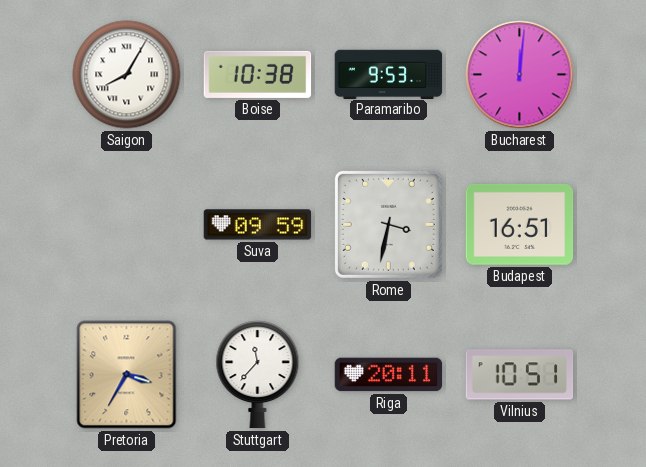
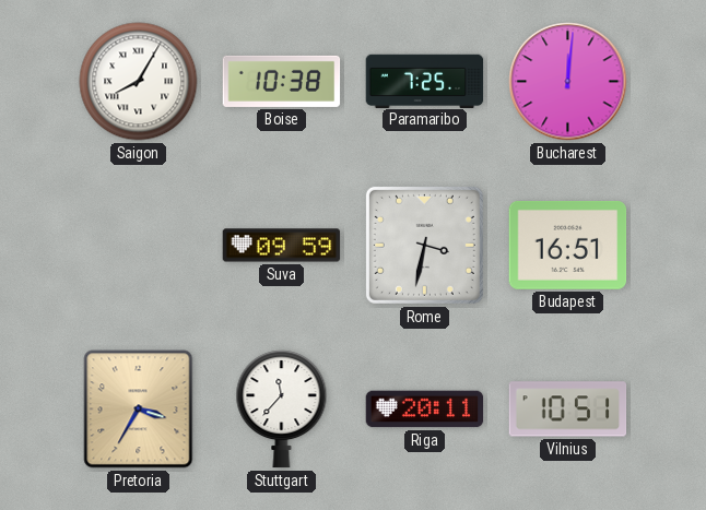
Paramaribo: 9:53 -> 7:25
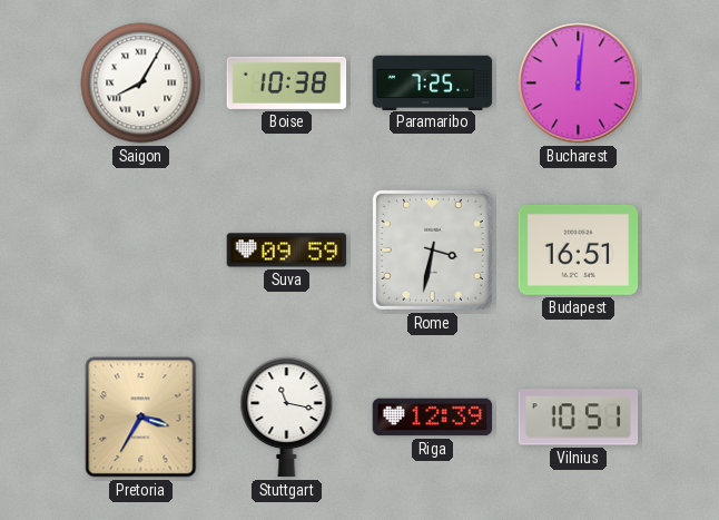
Stuttgart: 11:37 -> 11:17
Riga: 20:11 -> 12:39
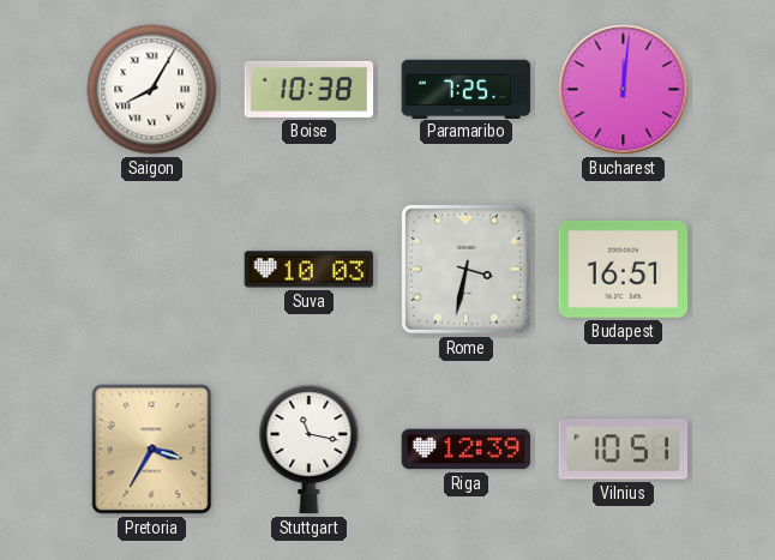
Suva: 09:59 -> 10:03
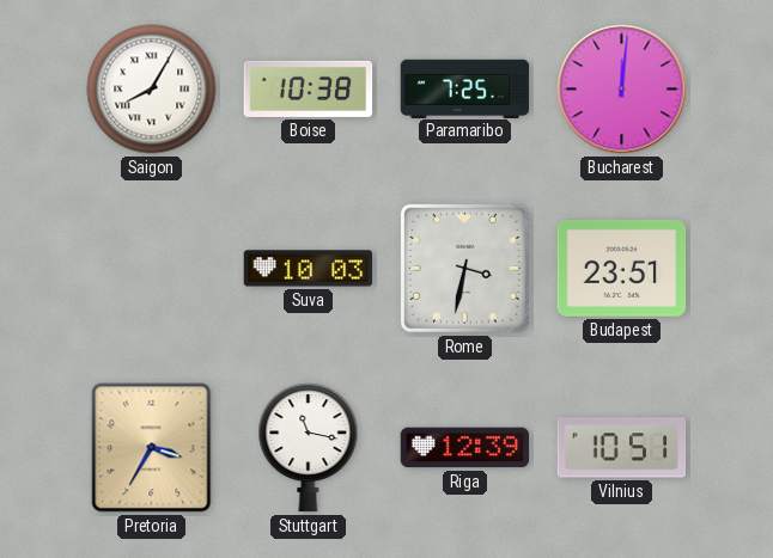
Budapest: 16:51 -> 23:51
